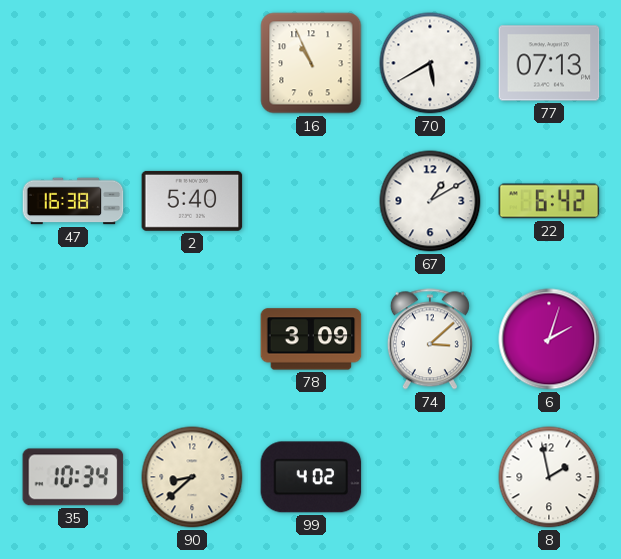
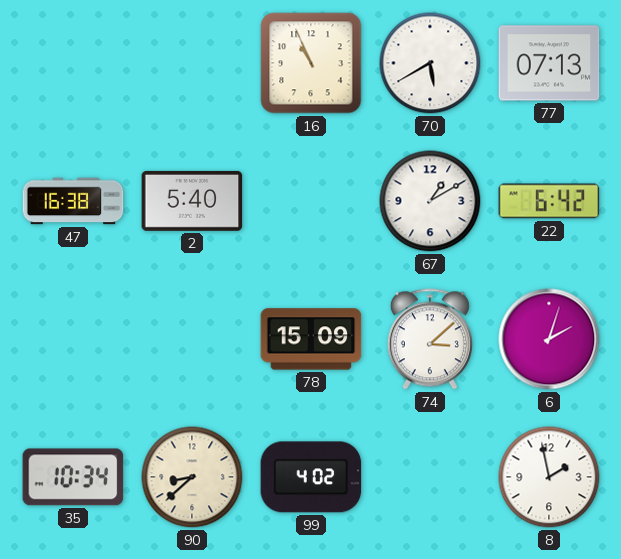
78: 3:09 -> 15:09
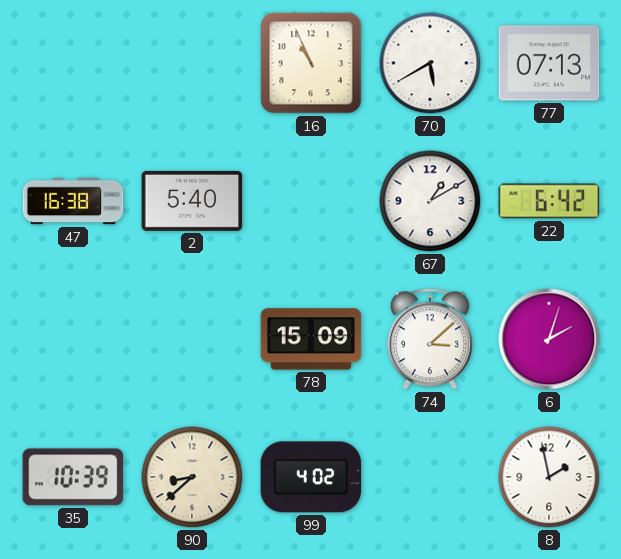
35: 10:34 -> 10:39
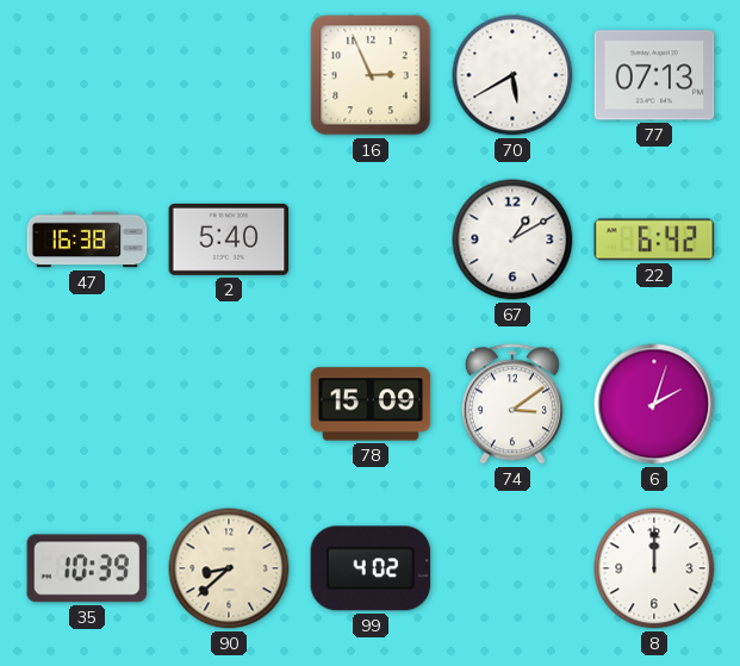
16: 10:56 -> 2:56
74: 3:08 -> 3:09
8: 1:58 -> 12:00
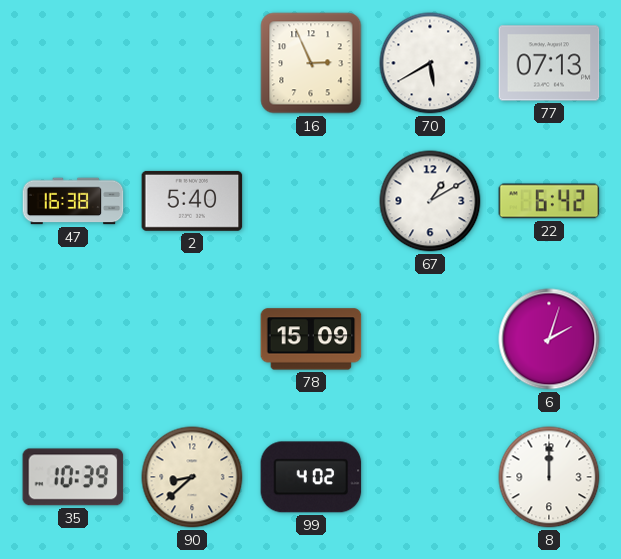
74: 3:09 -> none
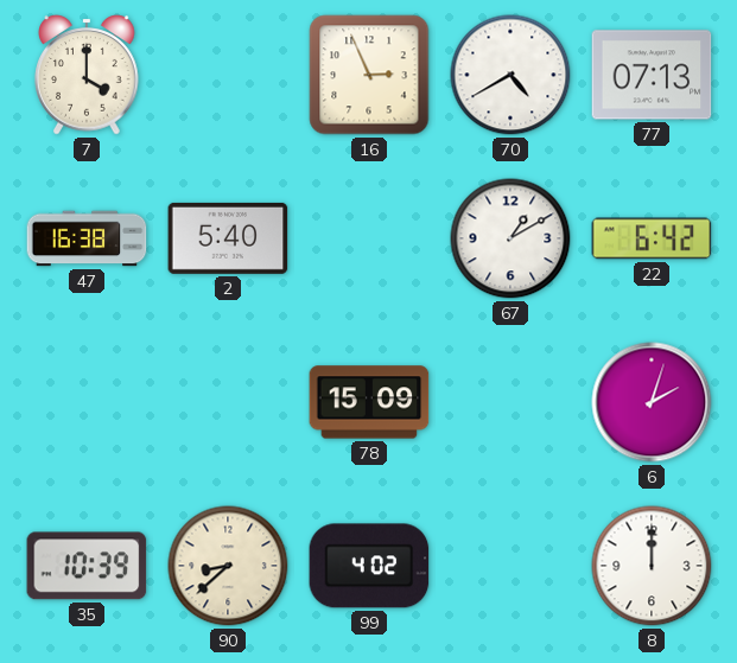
7: none -> 4:00
70: 5:40 -> 4:40
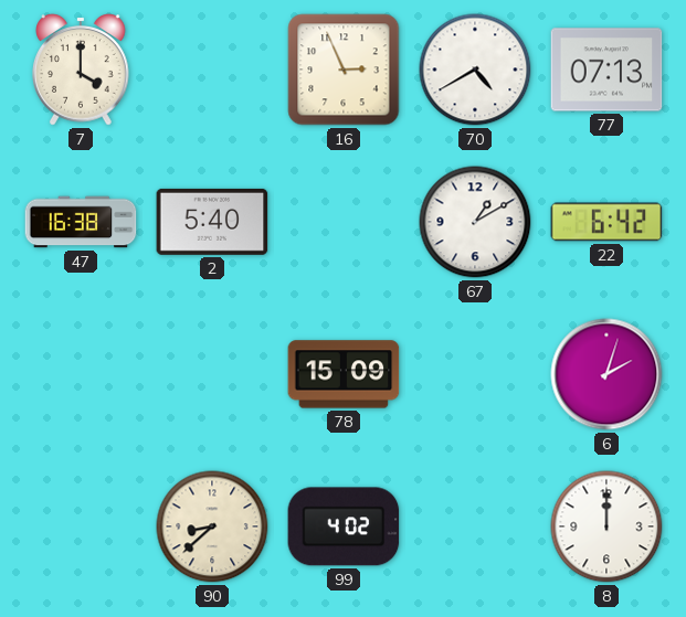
35: 10:39 -> none
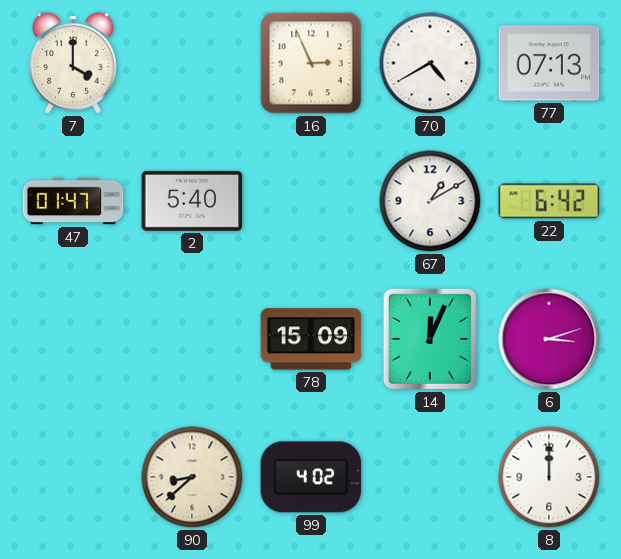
47: 16:38 -> 01:47
14: none -> 12:04
6: 2:03 -> 3:12
